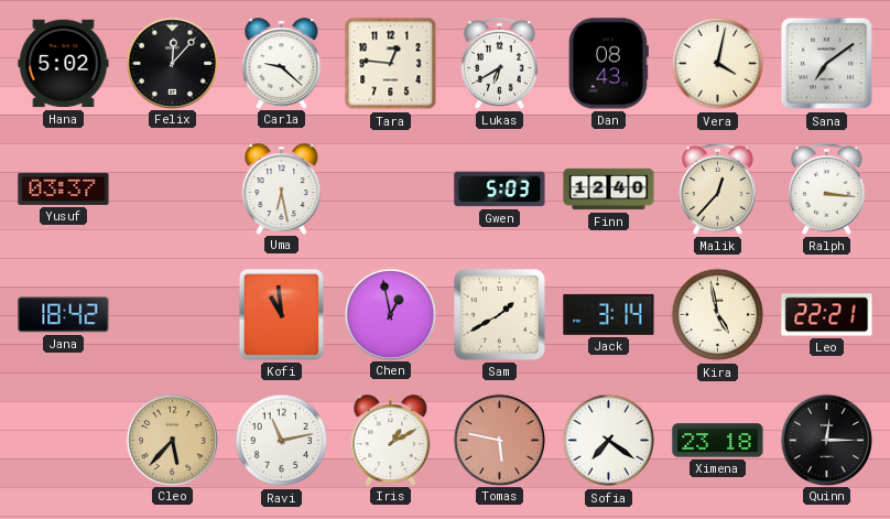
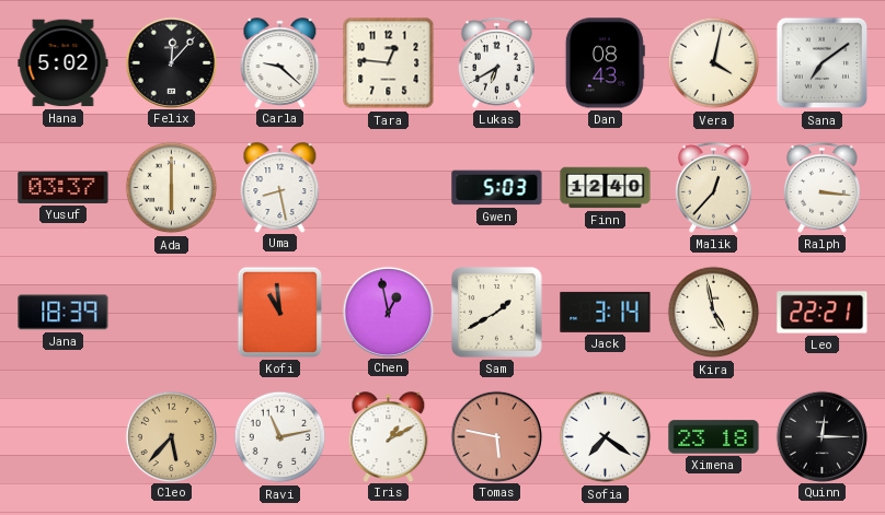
Ada: none -> 6:00
Uma: 6:28 -> 8:28
Jana: 18:42 -> 18:39
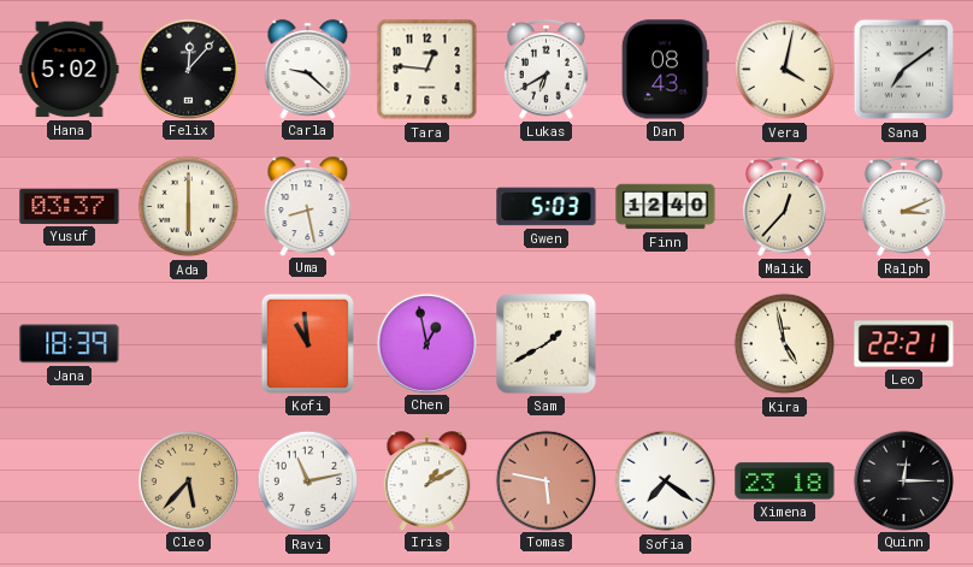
Ralph: 3:16 -> 3:11
Jack: 3:14 -> none
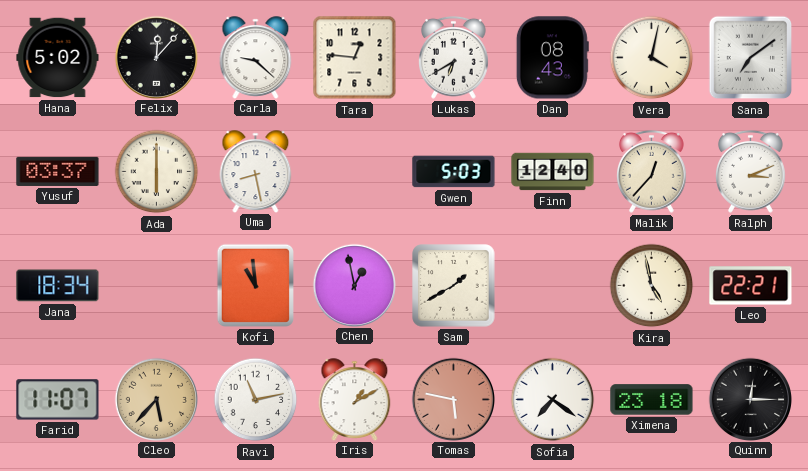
Jana: 18:39 -> 18:34
Farid: none -> 11:07
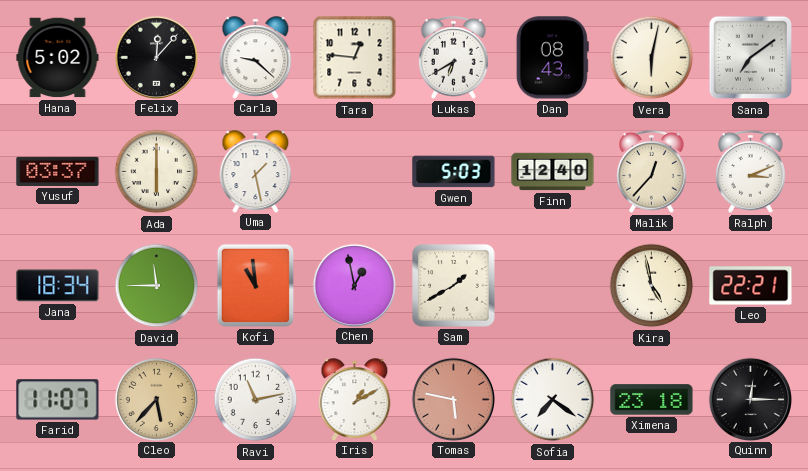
Vera: 4:02 -> 6:02
Uma: 8:28 -> 1:28
David: none -> 11:45
